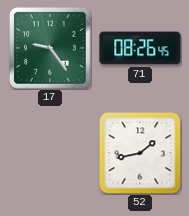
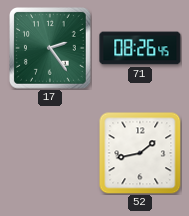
17: 9:24 -> 2:24
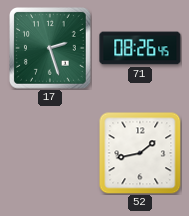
17: 2:24 -> 2:27
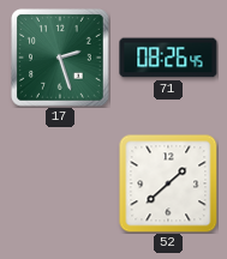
52: 1:43 -> 1:38
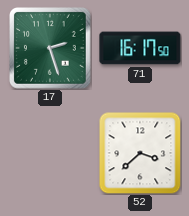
71: 08:26 -> 16:17
52: 1:38 -> 3:38
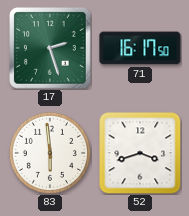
83: none -> 5:59
52: 3:38 -> 3:42
